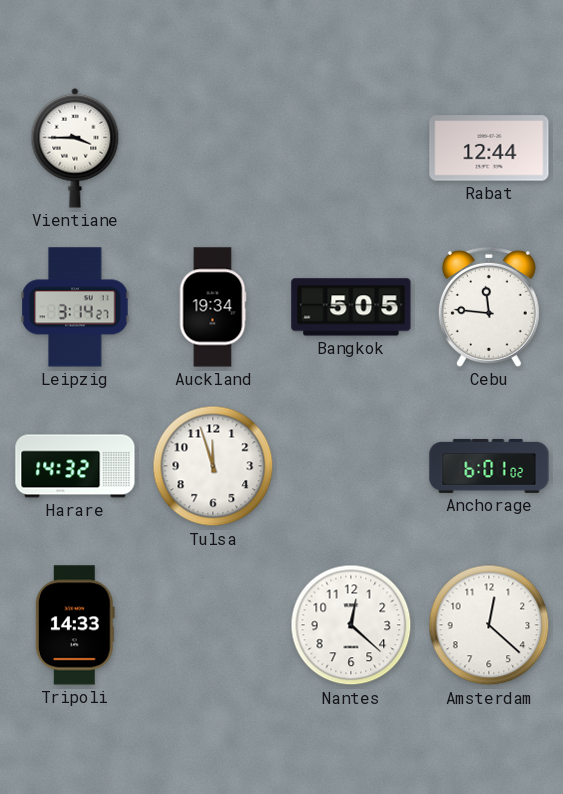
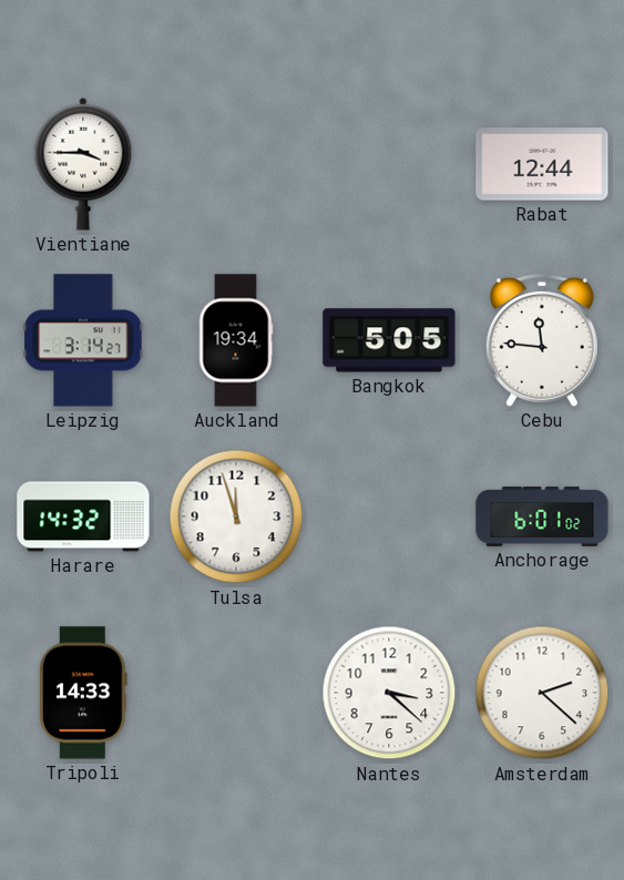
Nantes: 12:22 -> 3:22
Amsterdam: 12:22 -> 2:22
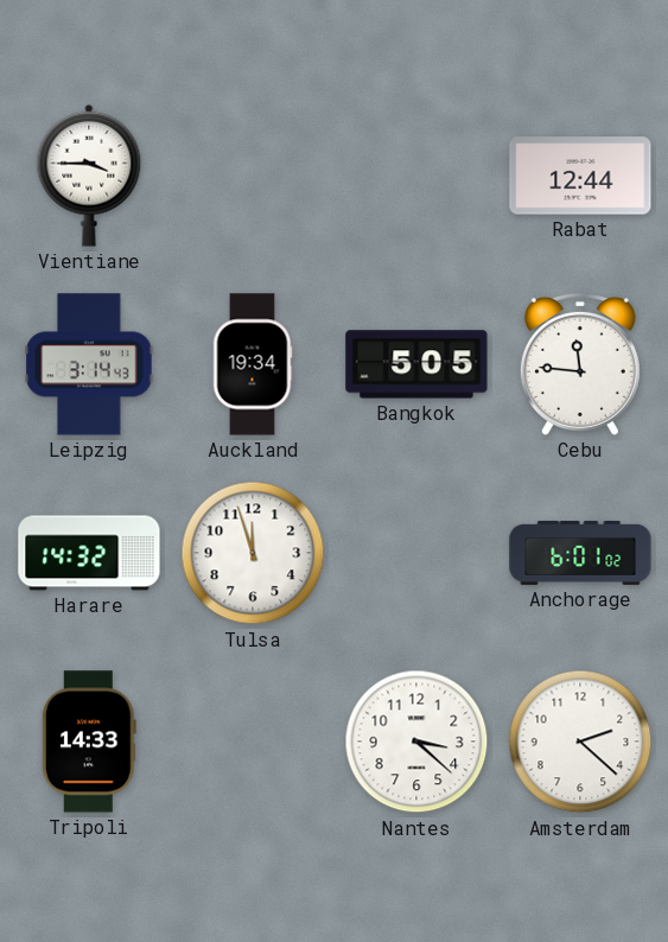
Leipzig: 3:14:27 -> 3:14:43
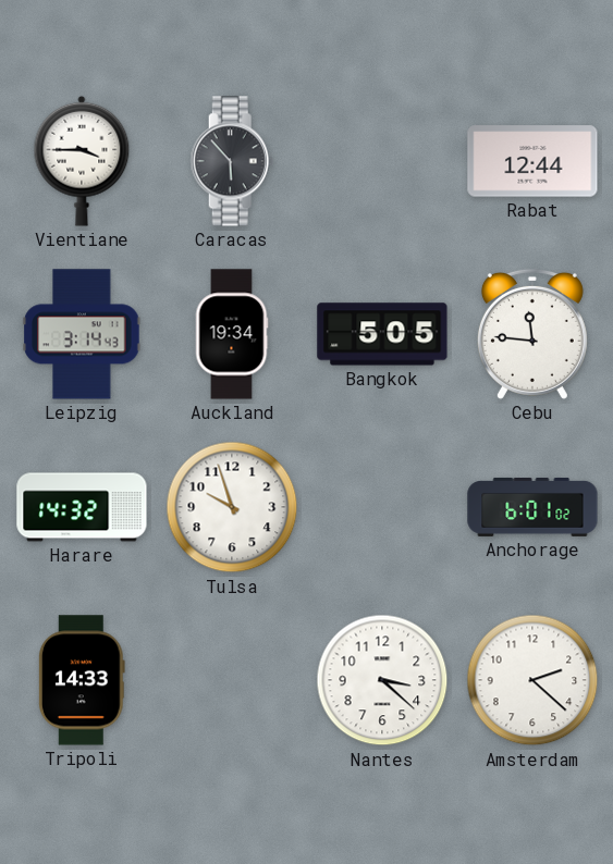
Caracas: none -> 5:53
Tulsa: 11:57 -> 9:57
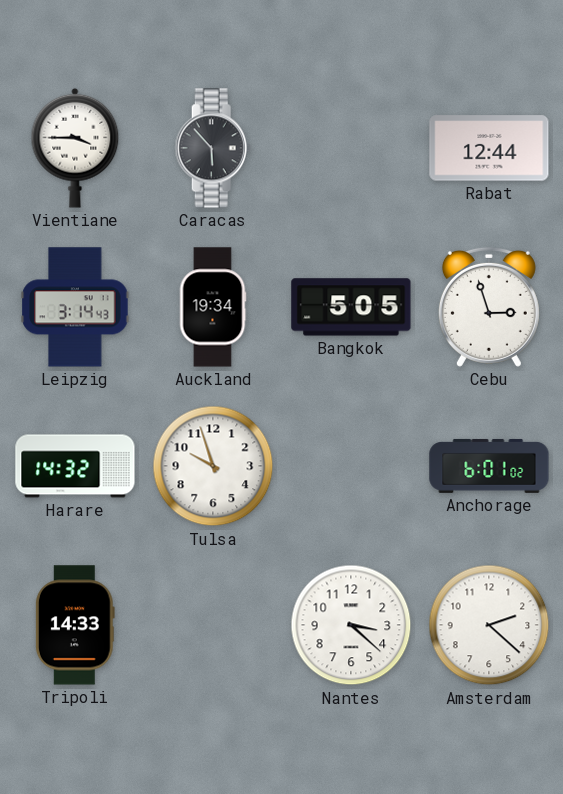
Cebu: 11:46 -> 2:57
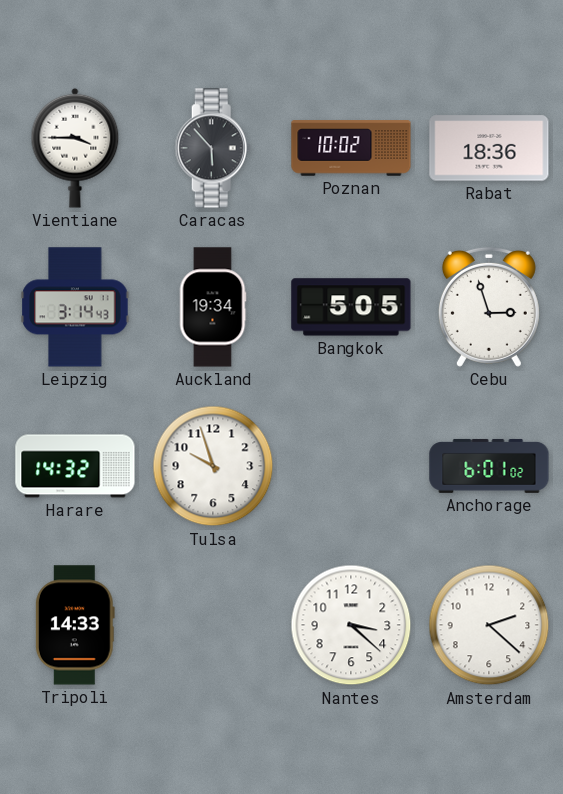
Poznan: none -> 10:02
Rabat: 12:44 -> 18:36
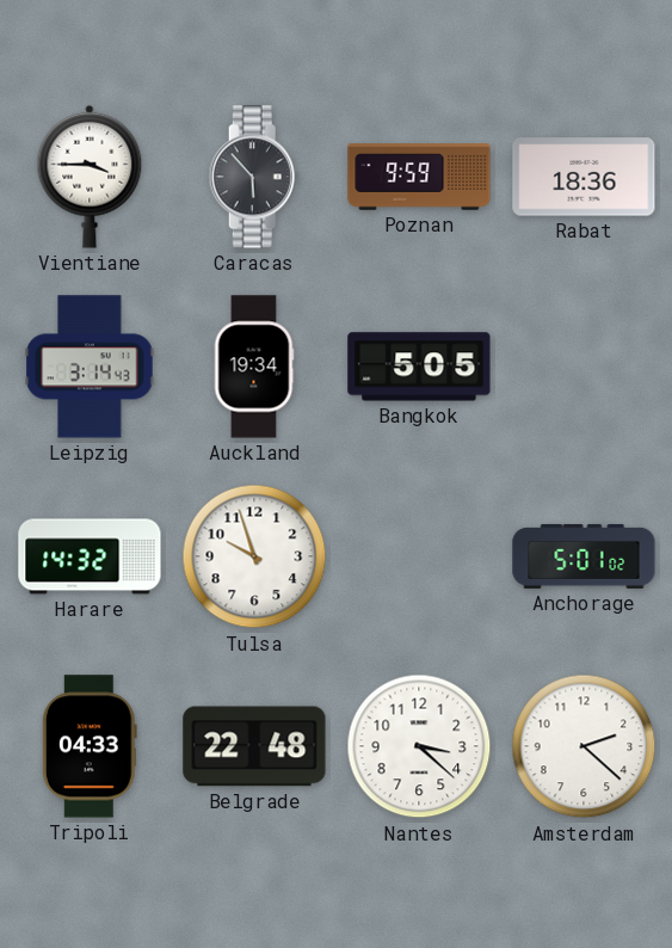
Poznan: 10:02 -> 9:59
Cebu: 2:57 -> none
Anchorage: 6:01 -> 5:01
Tripoli: 14:33 -> 04:33
Belgrade: none -> 22:48
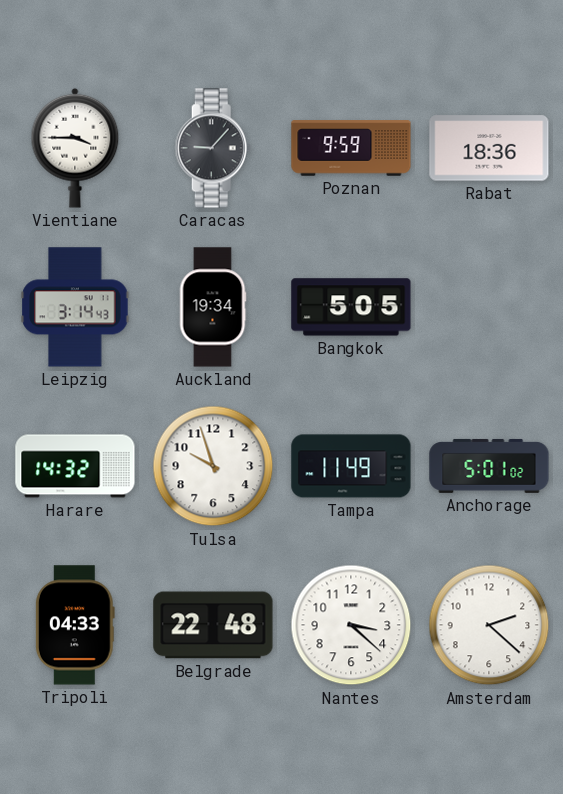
Caracas: 5:53 -> 9:07
Tampa: none -> 11:49
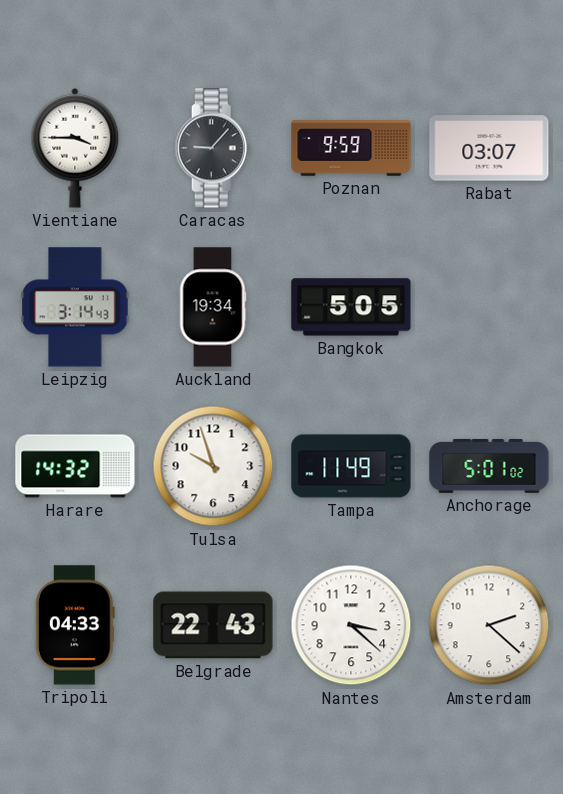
Rabat: 18:36 -> 03:07
Belgrade: 22:48 -> 22:43
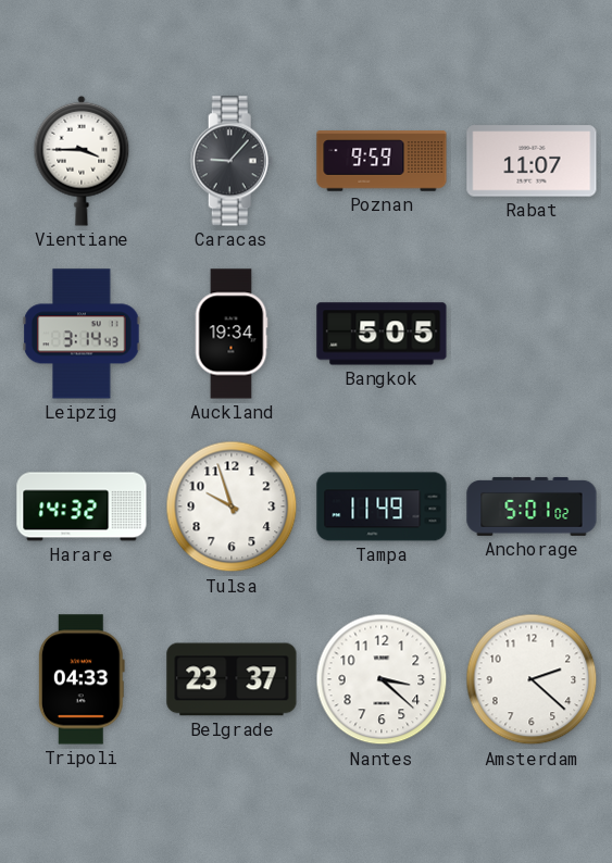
Rabat: 03:07 -> 11:07
Belgrade: 22:43 -> 23:37
